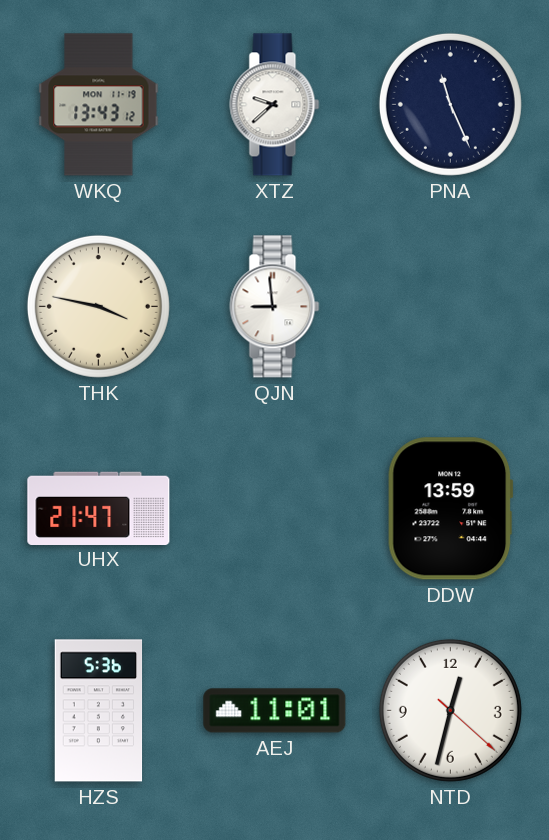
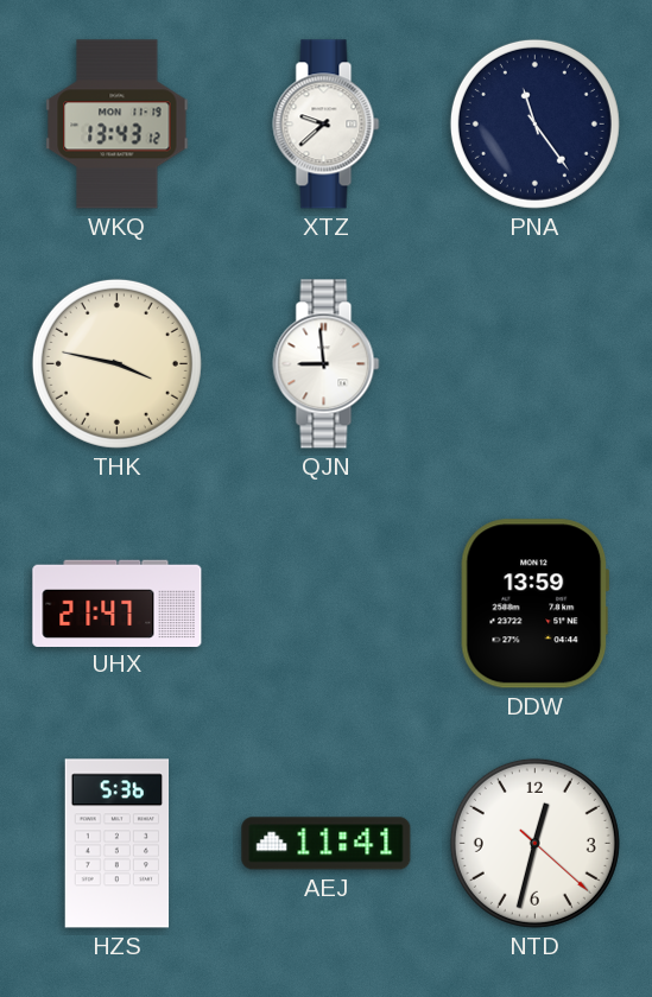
PNA: 11:26 -> 11:24
AEJ: 11:01 -> 11:41
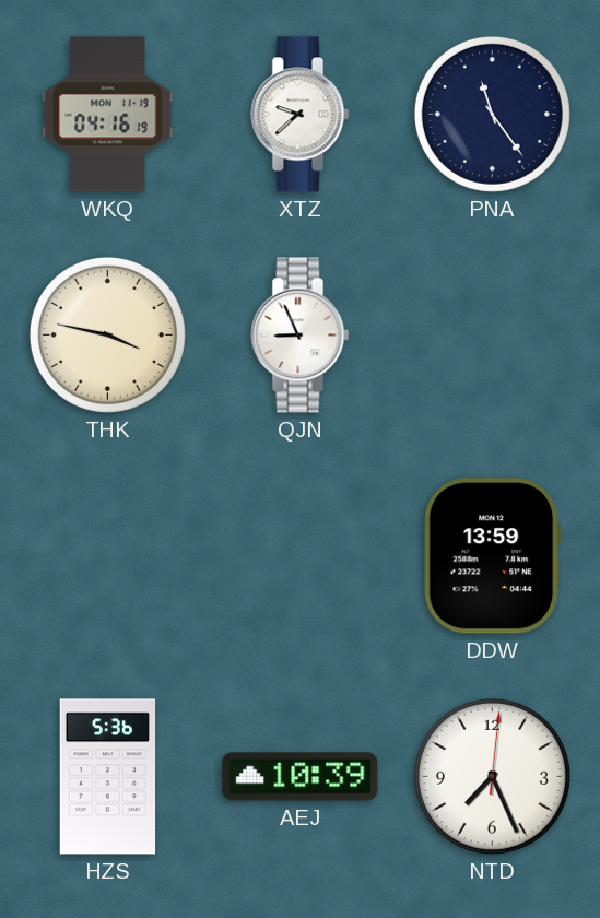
WKQ: 13:43 -> 04:16
QJN: 8:59 -> 8:56
UHX: 21:47 -> none
AEJ: 11:41 -> 10:39
NTD: 12:32 -> 7:26
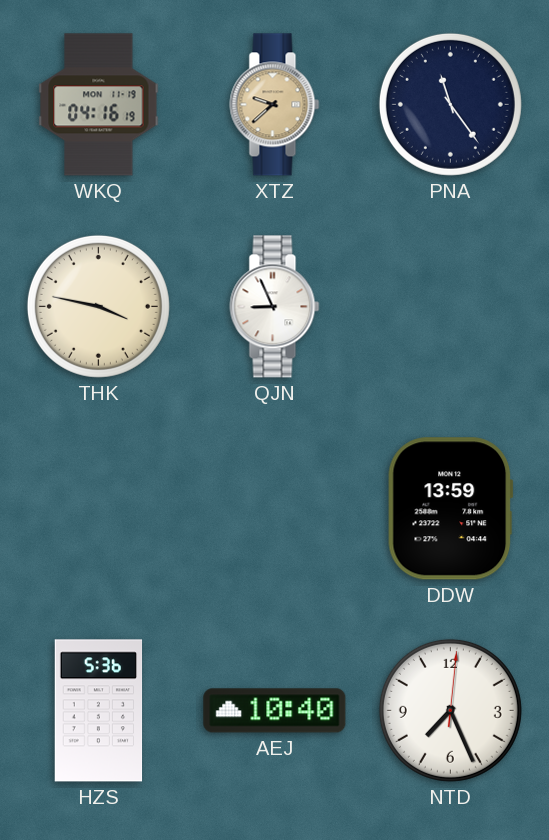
XTZ dial: white -> champagne
AEJ: 10:39 -> 10:40
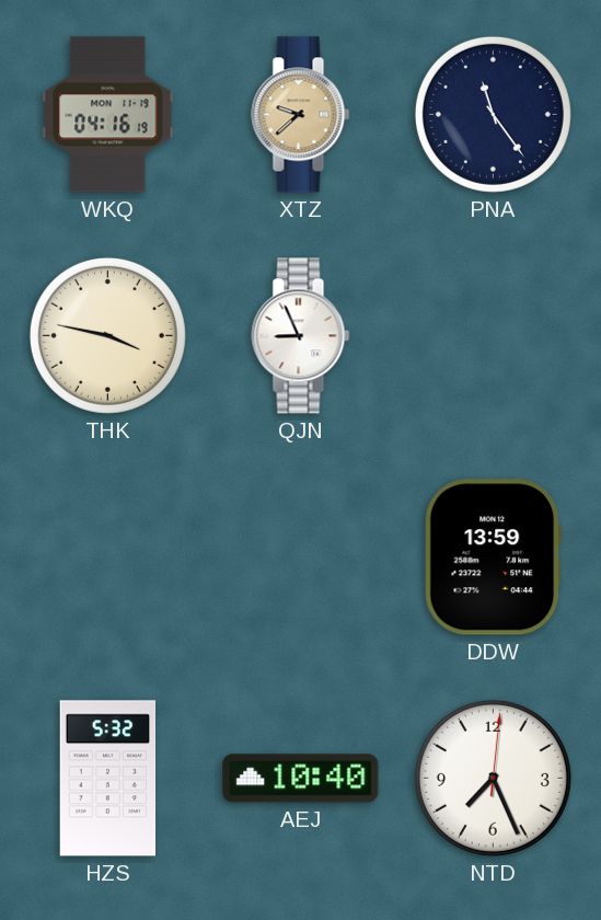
HZS: 5:36 -> 5:32
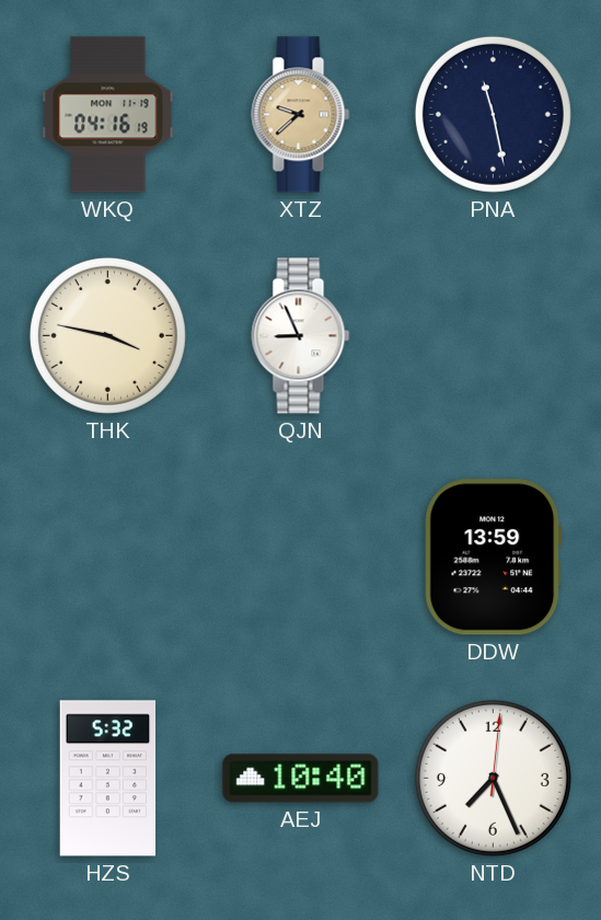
PNA: 11:24 -> 11:28
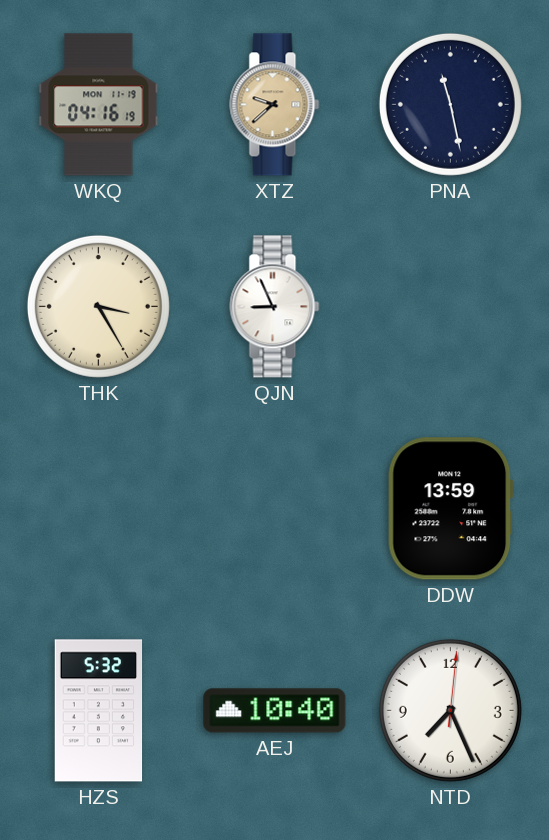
THK: 3:47 -> 3:25
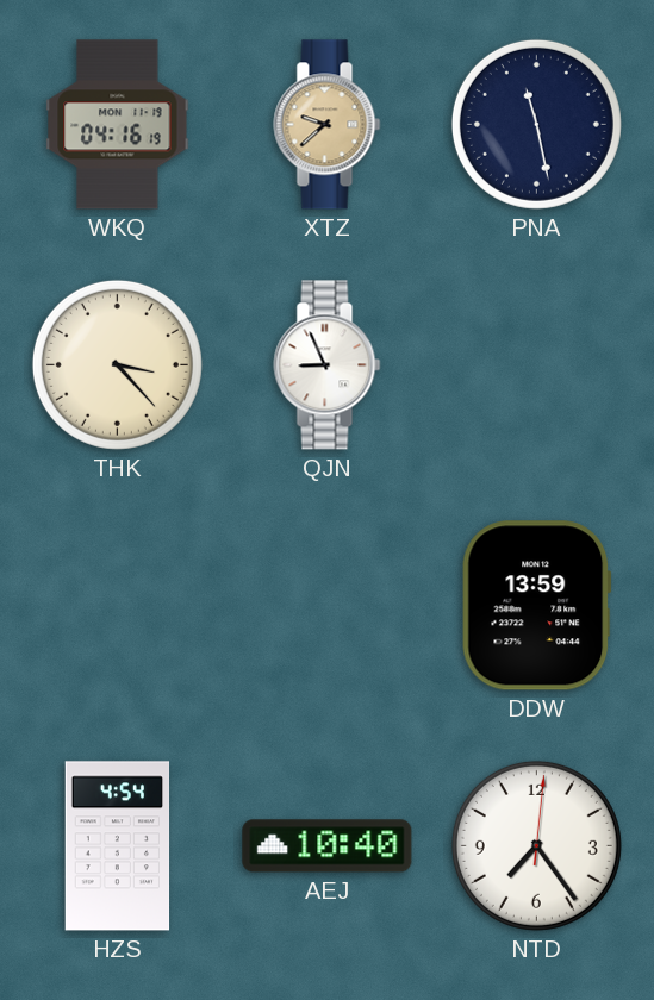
THK: 3:25 -> 3:23
HZS: 5:32 -> 4:54
NTD: 7:26 -> 7:24
